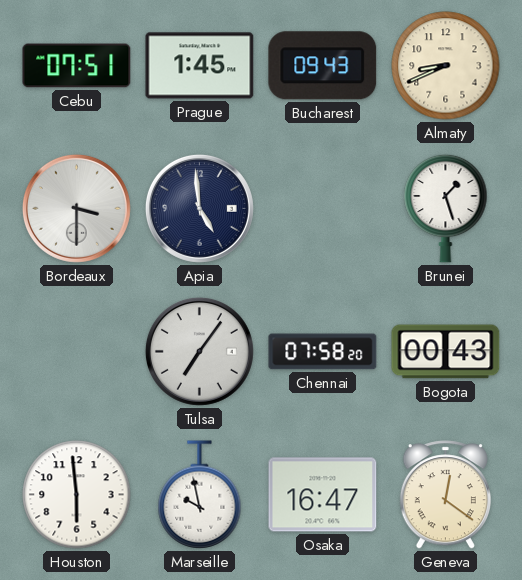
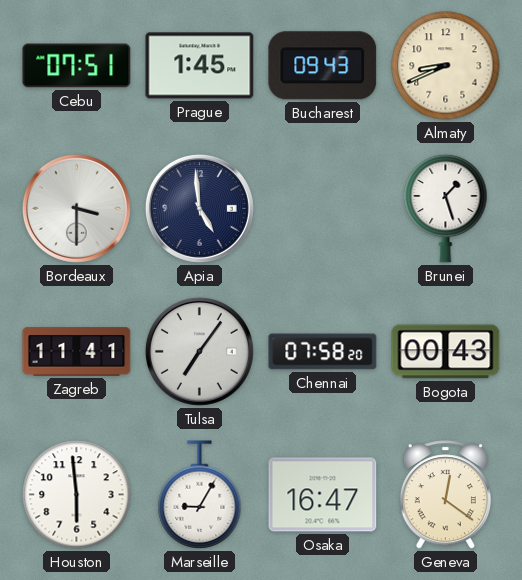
Zagreb: none -> 11:41
Marseille: 9:58 -> 9:05
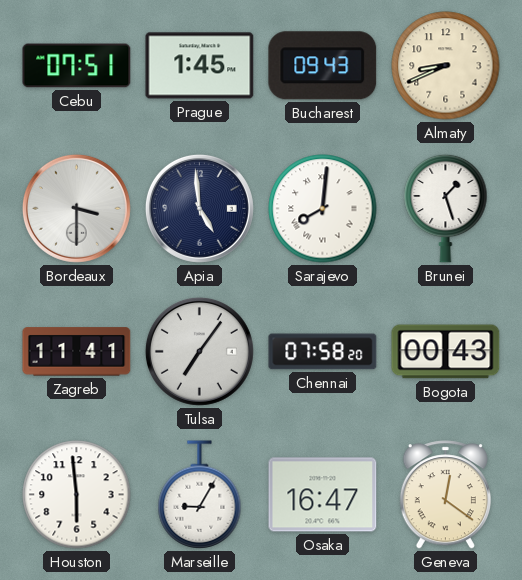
Sarajevo: none -> 8:01
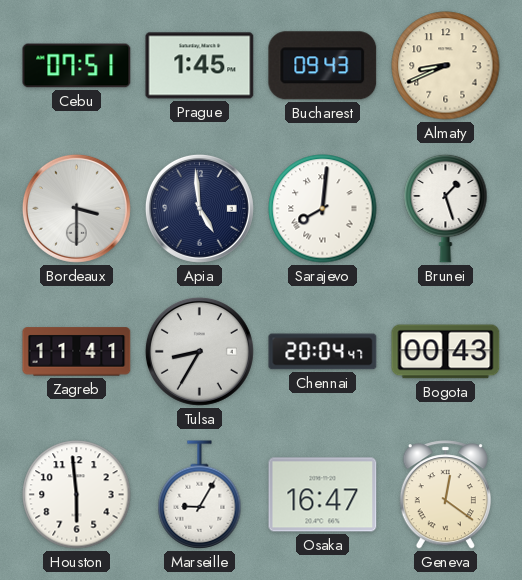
Tulsa: 7:06 -> 8:35
Chennai: 07:58 -> 20:04
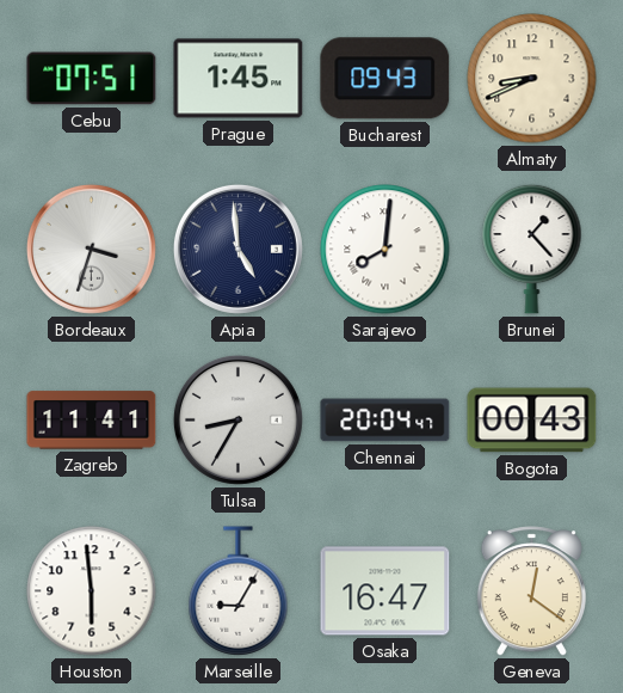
Bordeaux: 3:30 -> 3:33
Brunei: 1:27 -> 1:23
